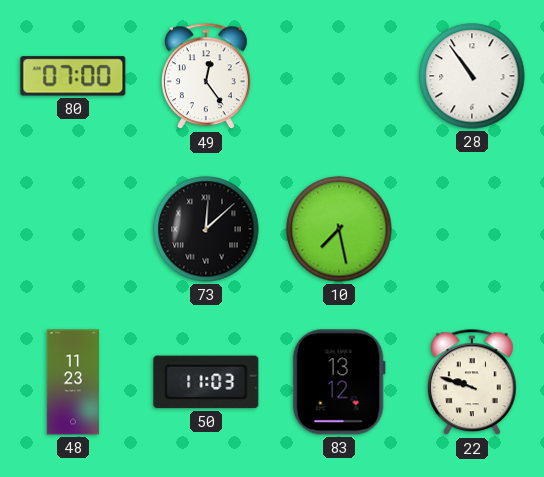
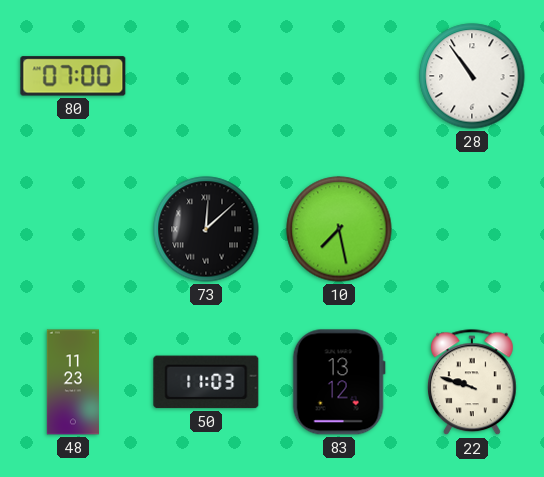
49: 12:24 -> none
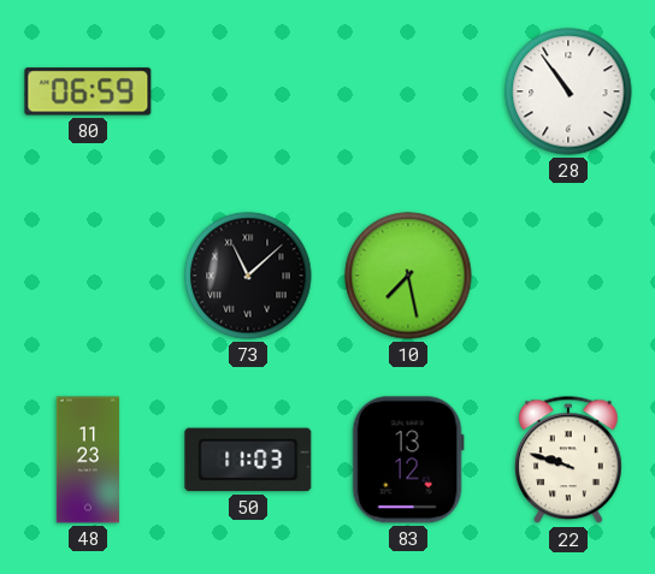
80: 07:00 -> 06:59
73: 12:08 -> 11:08
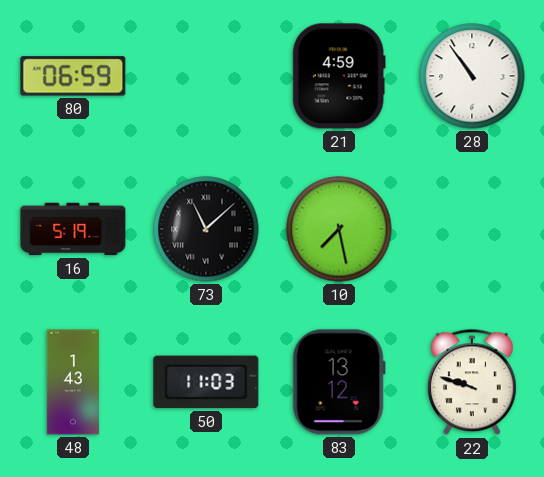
21: none -> 4:59
16: none -> 5:19
48: 11:23 -> 1:43
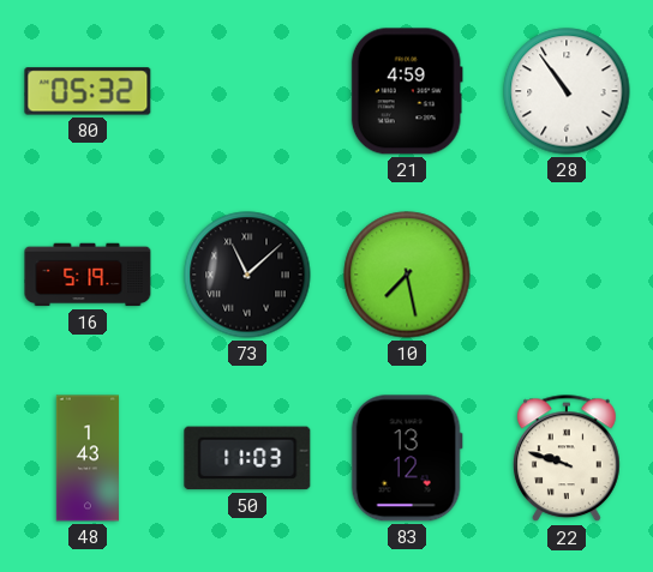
80: 06:59 -> 05:32
